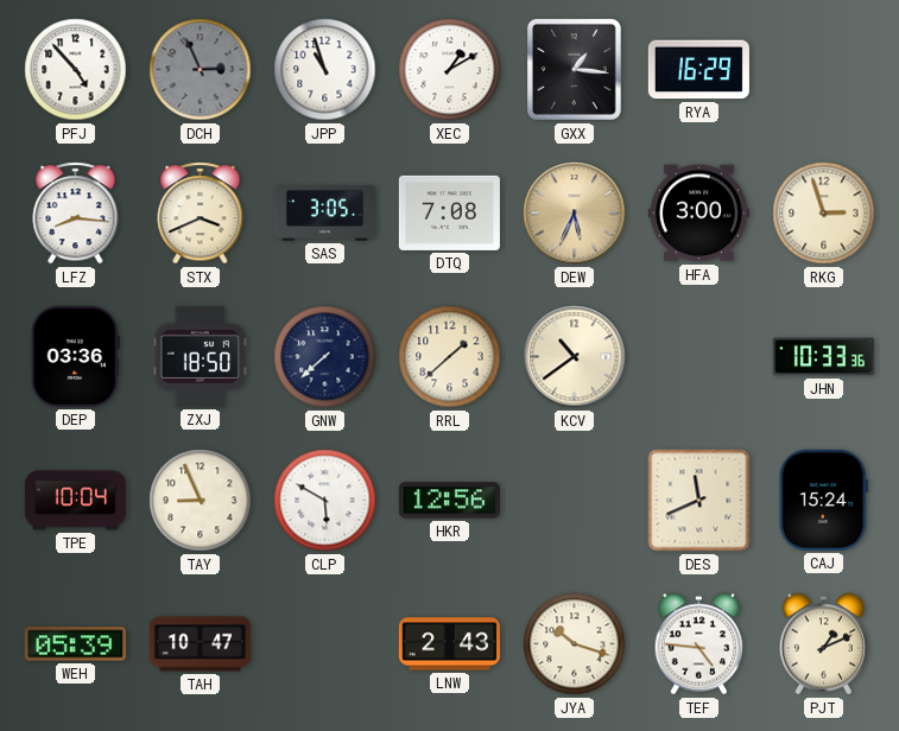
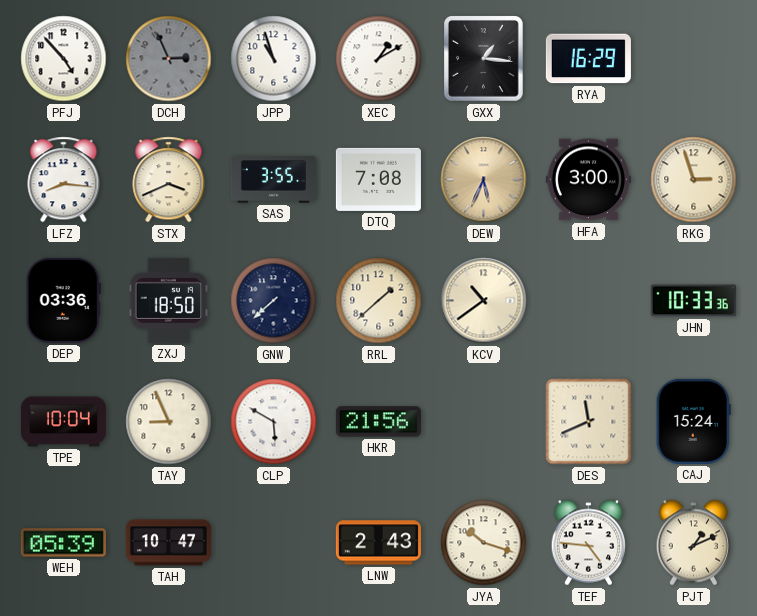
SAS: 3:05 -> 3:55
HKR: 12:56 -> 21:56
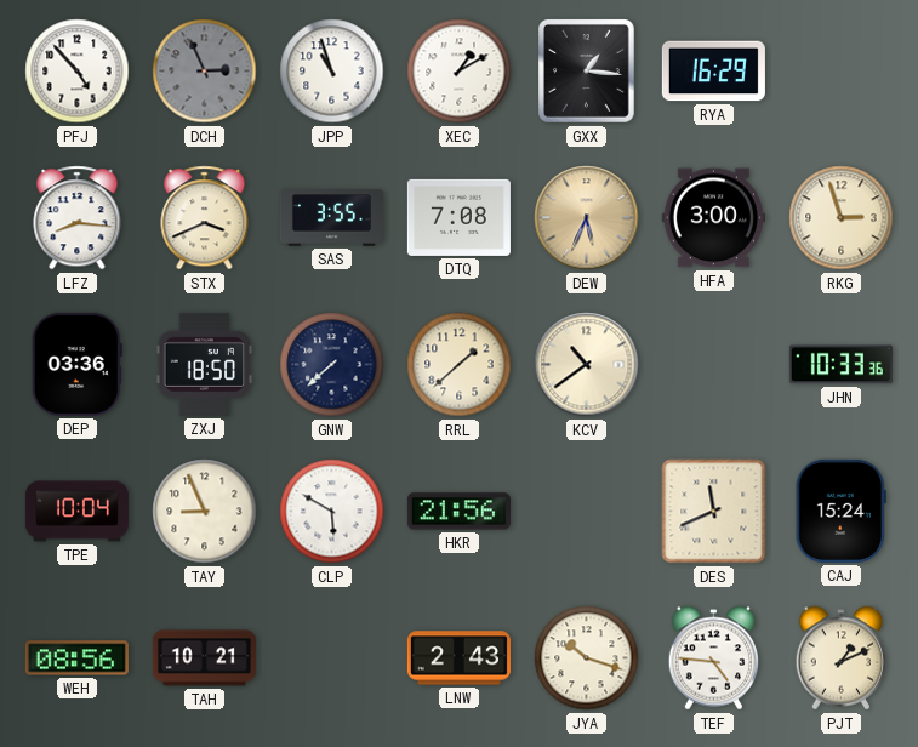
WEH: 05:39 -> 08:56
TAH: 10:47 -> 10:21
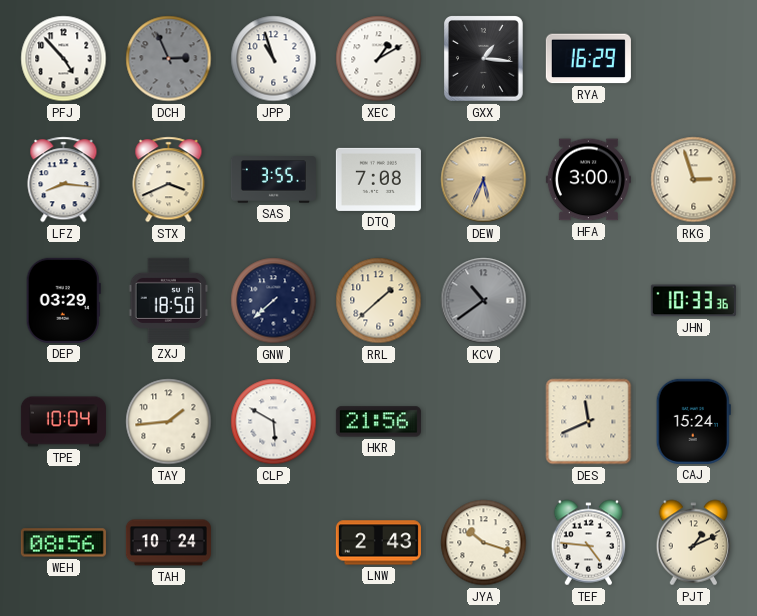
DEP: 03:36 -> 03:29
KCV dial: cream -> grey
TAY: 8:56 -> 1:44
TAH: 10:21 -> 10:24
